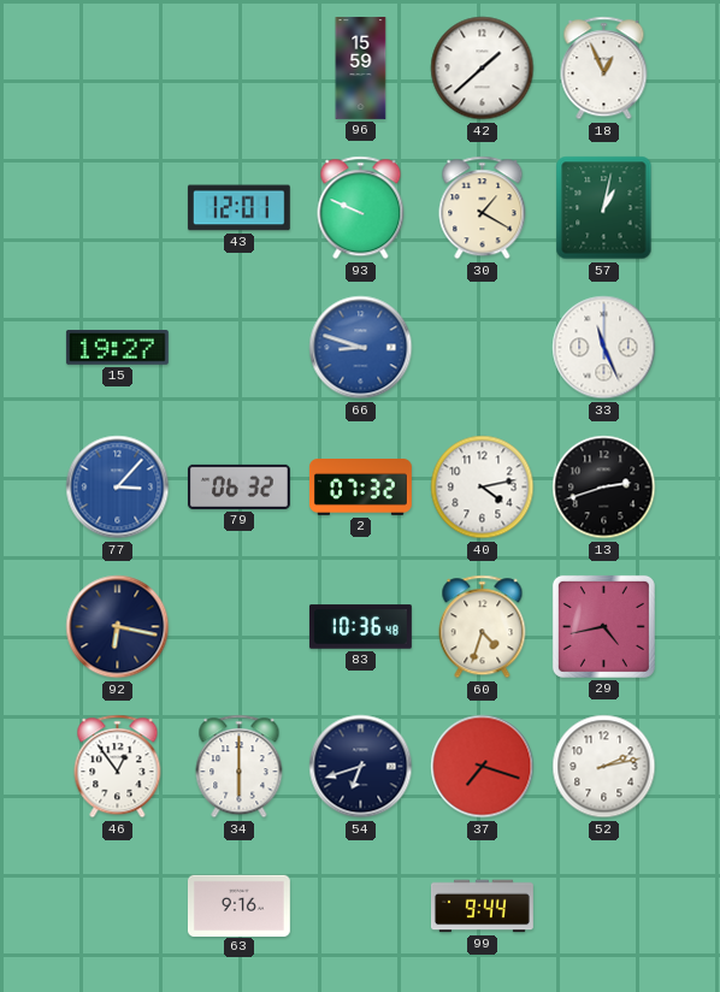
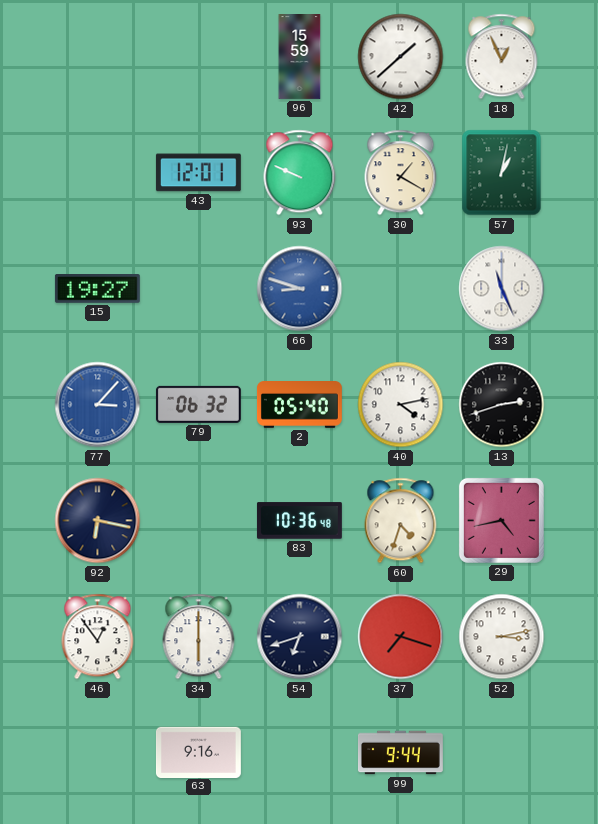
2: 07:32 -> 05:40
52: 2:13 -> 3:13
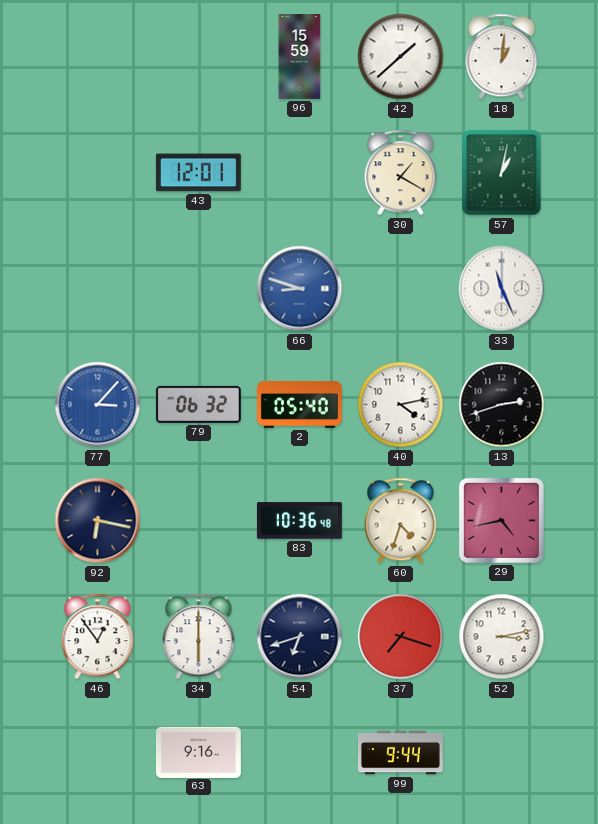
18: 12:56 -> 1:01
93: 9:49 -> none
15: 19:27 -> none
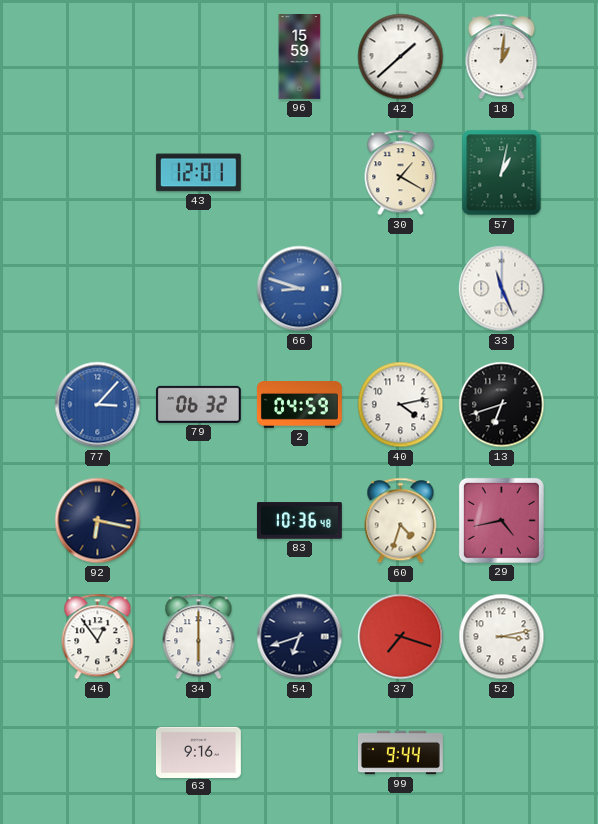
2: 05:40 -> 04:59
13: 2:42 -> 6:42
